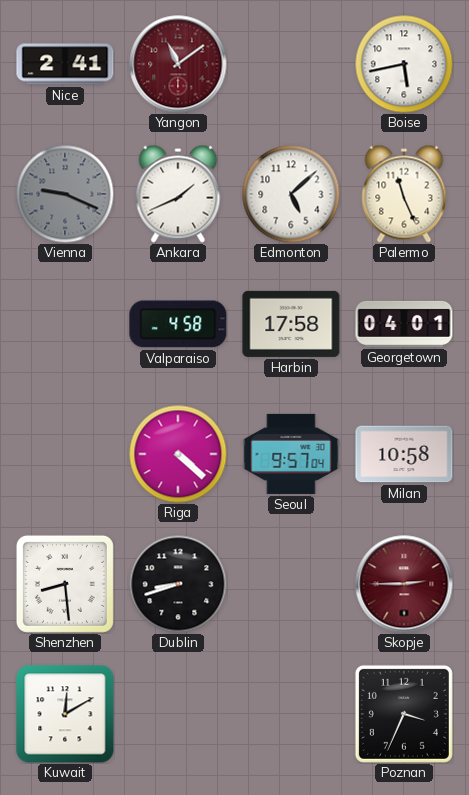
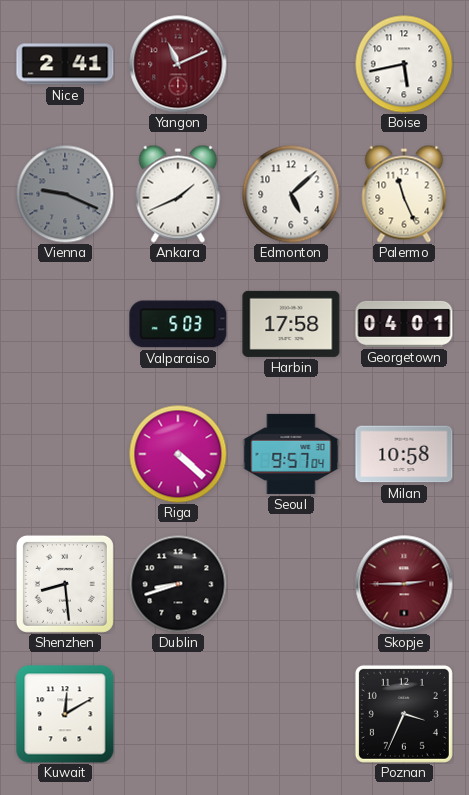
Yangon: 11:09 -> 11:11
Valparaiso: 4:58 -> 5:03
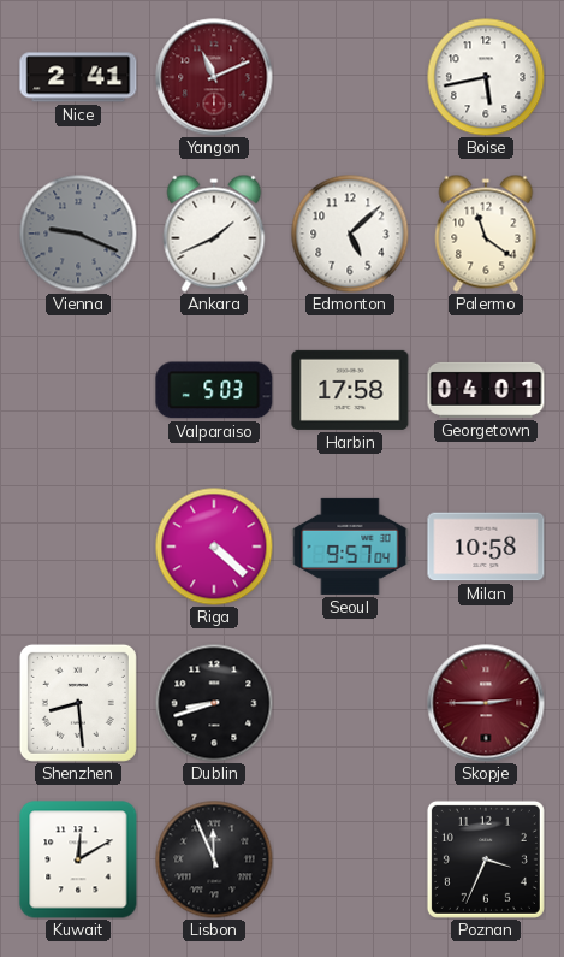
Palermo: 11:26 -> 11:21
Lisbon: none -> 11:56
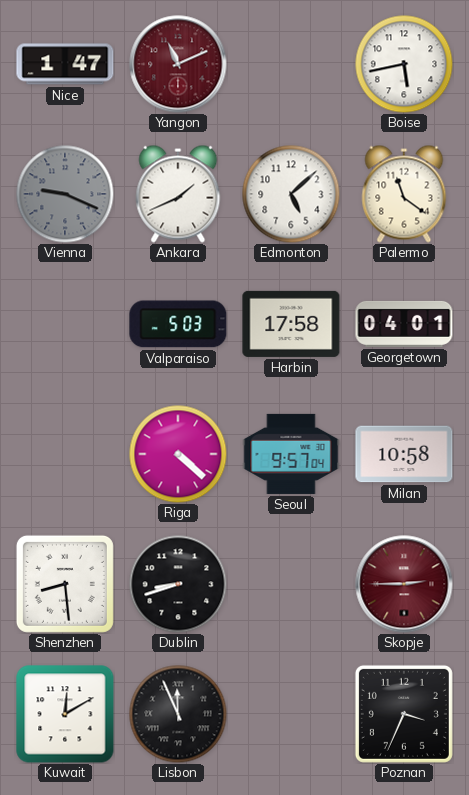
Nice: 2:41 -> 1:47
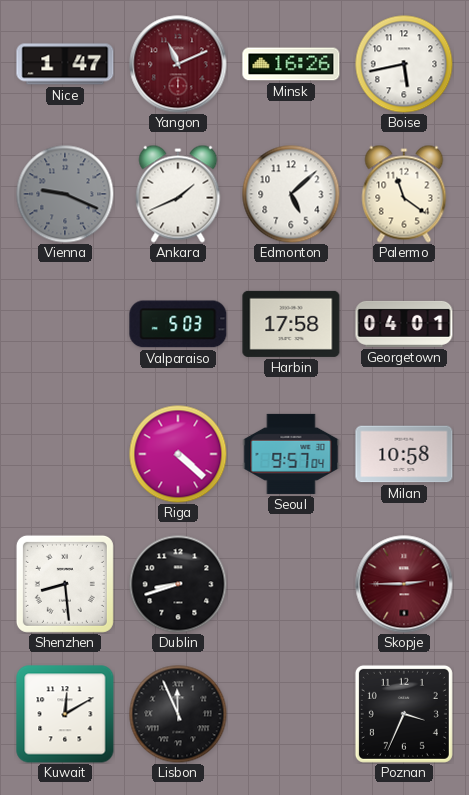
Minsk: none -> 16:26
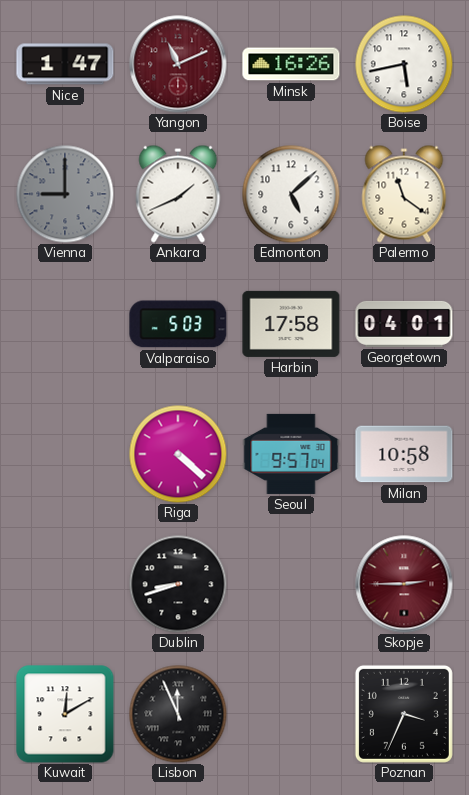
Vienna: 9:19 -> 9:00
Shenzhen: 8:29 -> none
